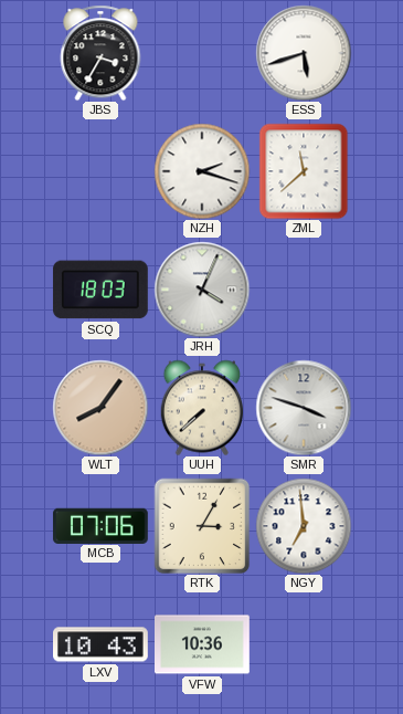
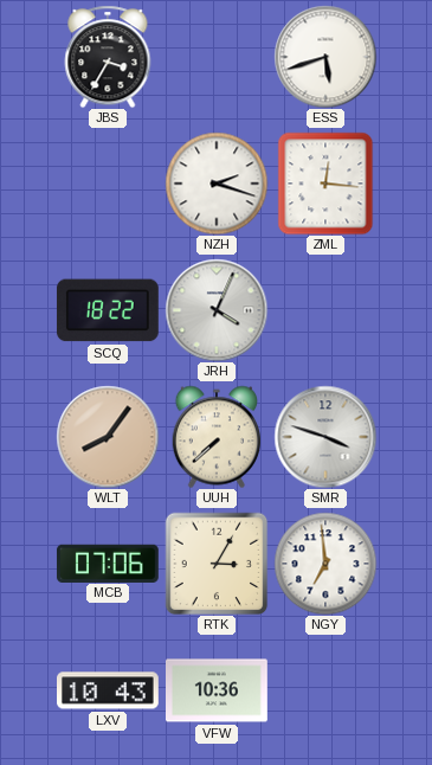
ZML: 11:38 -> 12:16
SCQ: 18:03 -> 18:22
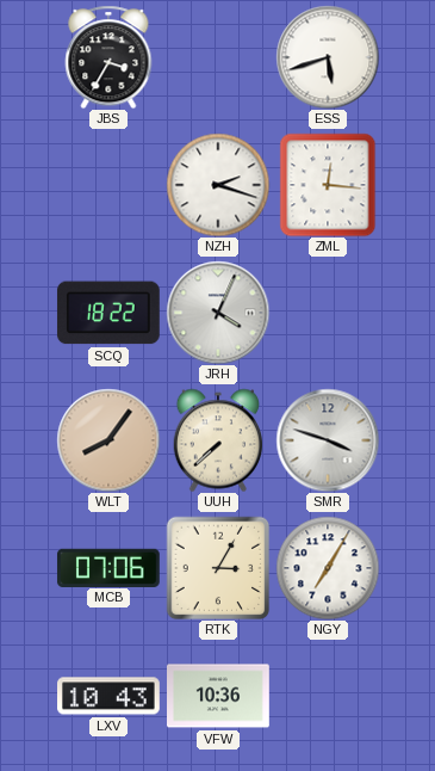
NGY: 6:59 -> 7:05
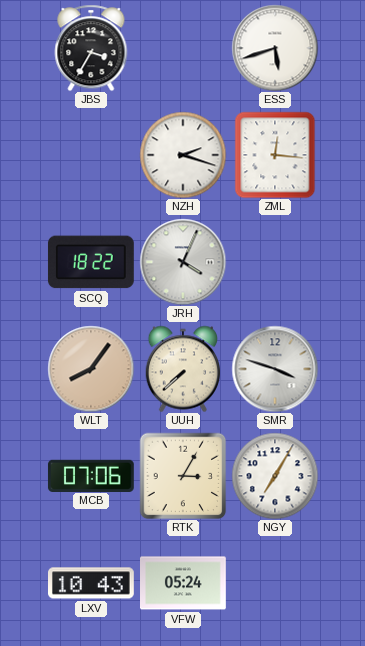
VFW: 10:36 -> 05:24
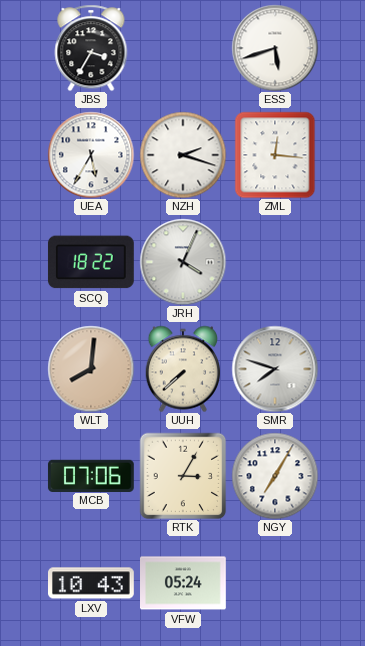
UEA: none -> 5:35
WLT: 8:06 -> 8:01
SMR: 3:48 -> 7:48
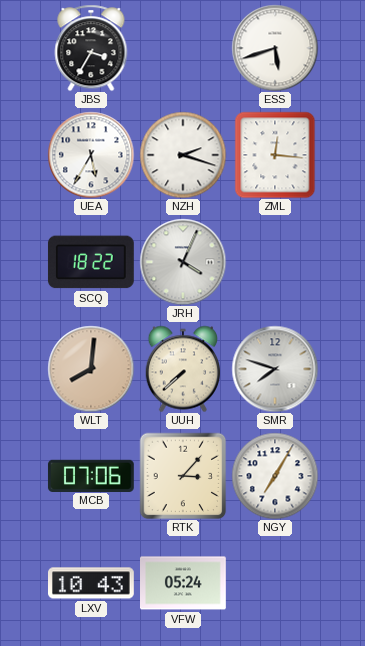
RTK: 3:05 -> 3:07
